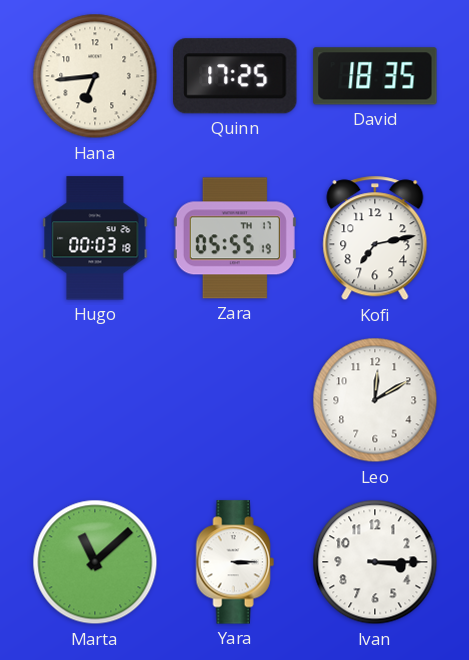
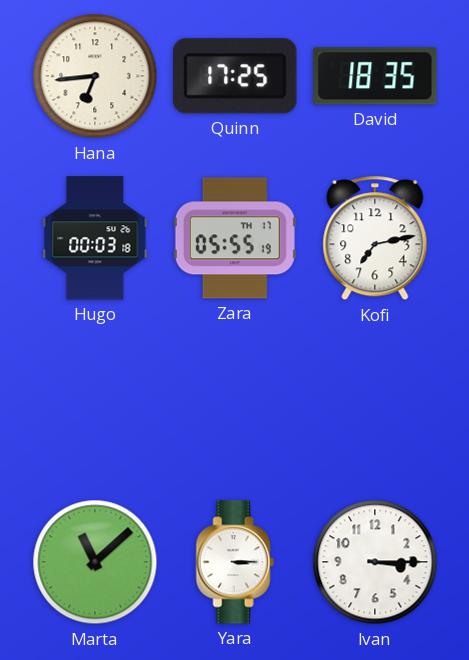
Leo: 12:10 -> none
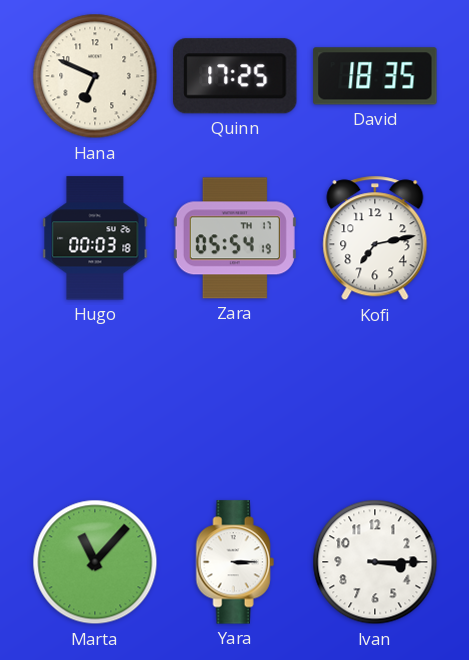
Hana: 6:44 -> 6:49
Zara: 05:55 -> 05:54
Marta: 11:08 -> 11:07
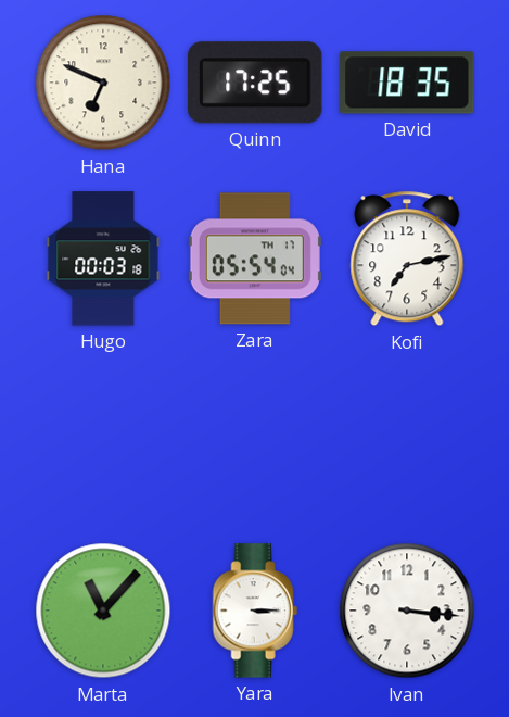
Zara: 05:54:19 -> 05:54:04
Ivan: 3:15 -> 3:16
